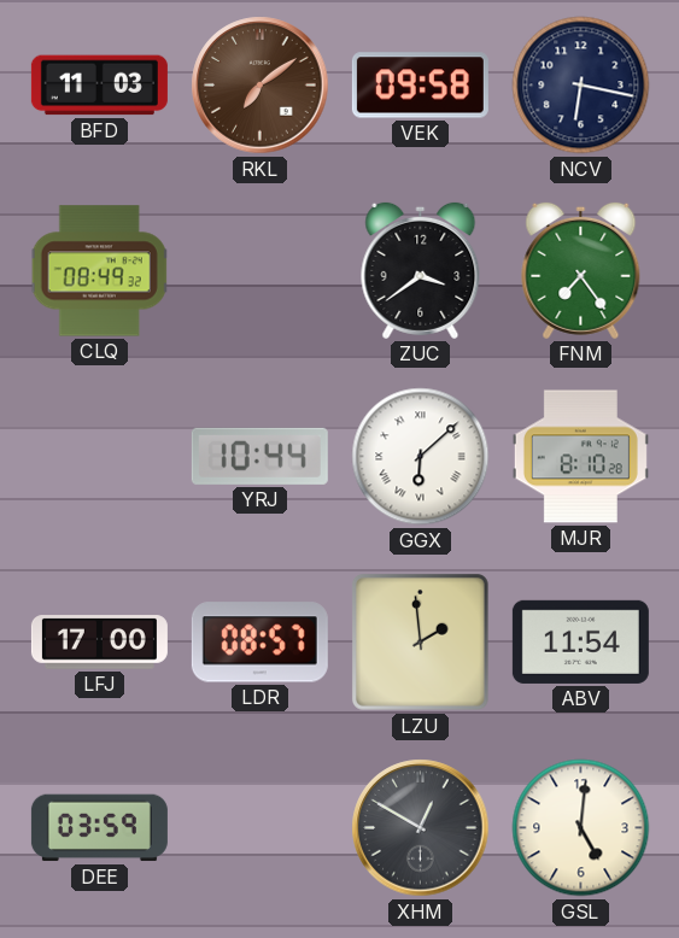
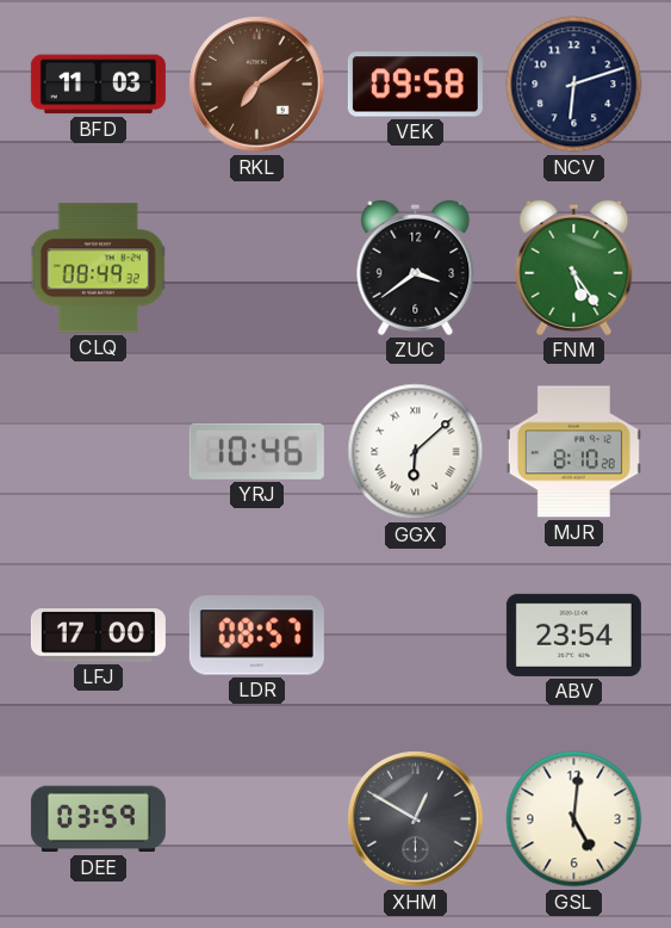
NCV: 6:17 -> 6:12
FNM: 7:24 -> 5:24
YRJ: 10:44 -> 10:46
LZU: 1:59 -> none
ABV: 11:54 -> 23:54
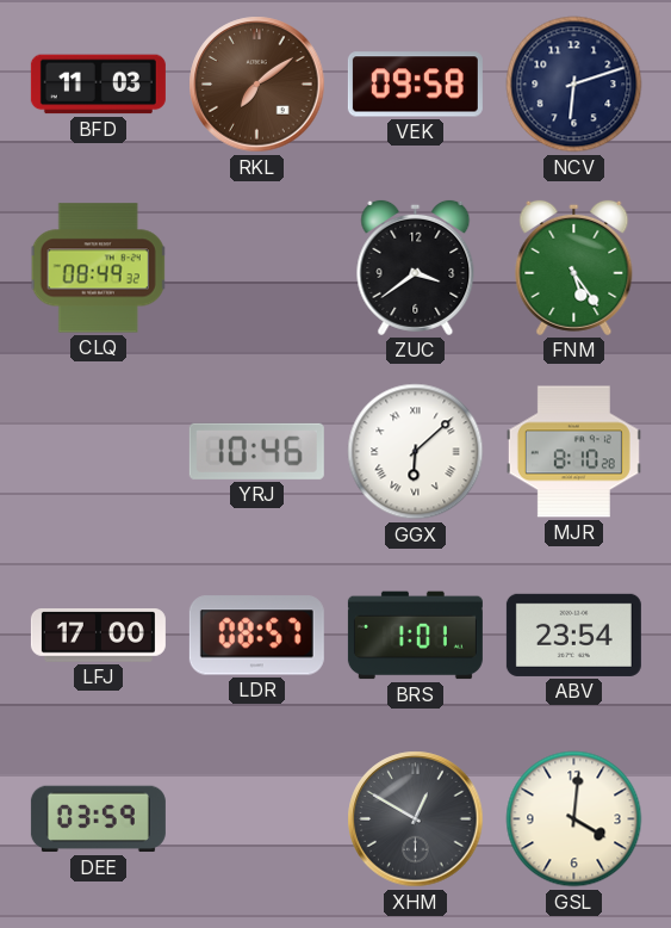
BRS: none -> 1:01
GSL: 5:01 -> 4:01
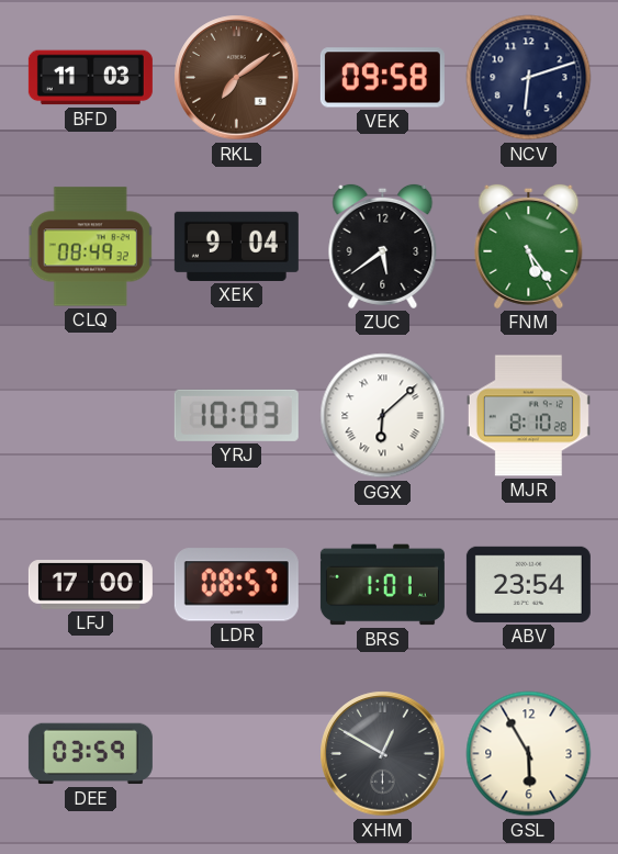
XEK: none -> 9:04
ZUC: 3:39 -> 5:39
YRJ: 10:46 -> 10:03
GSL: 4:01 -> 5:55
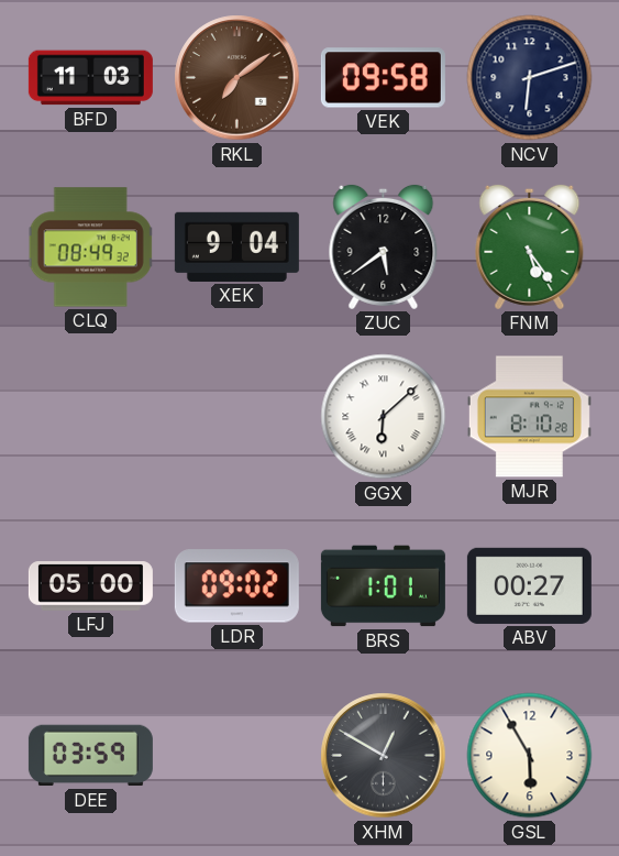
YRJ: 10:03 -> none
LFJ: 17:00 -> 05:00
LDR: 08:57 -> 09:02
ABV: 23:54 -> 00:27
